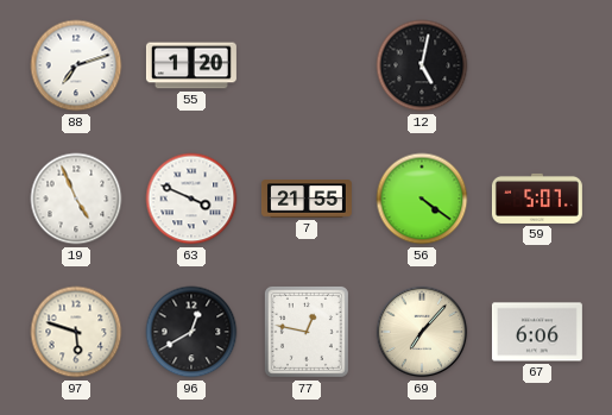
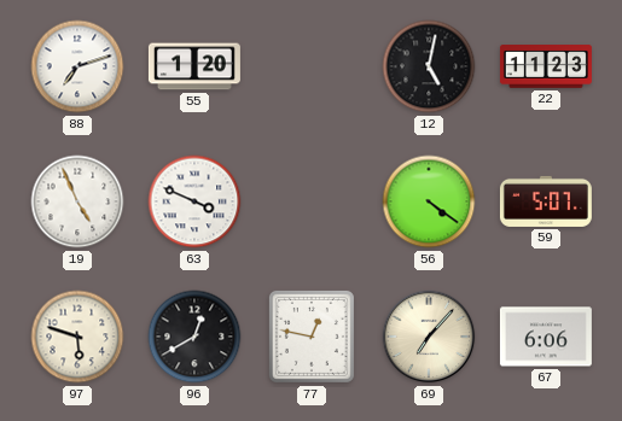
22: none -> 11:23
7: 21:55 -> none
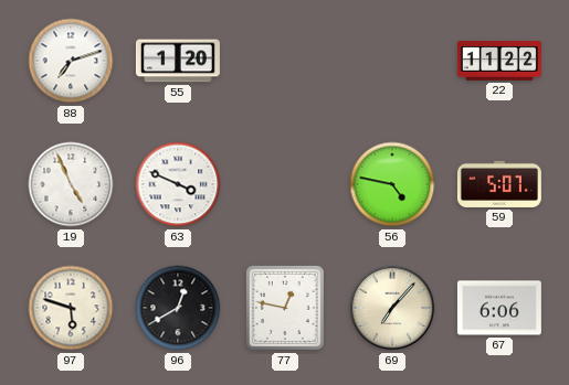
12: 5:02 -> none
22: 11:23 -> 11:22
56: 4:21 -> 4:47
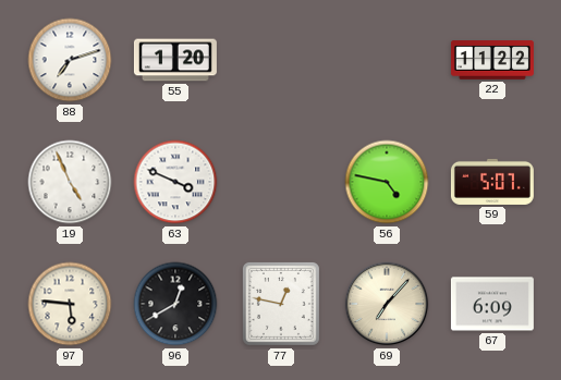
97: 5:48 -> 5:46
67: 6:06 -> 6:09
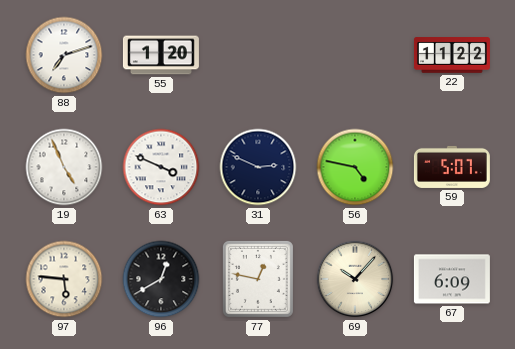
31: none -> 2:49
69: 7:07 -> 10:07
